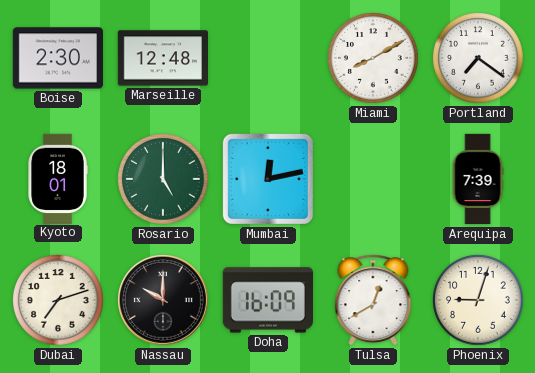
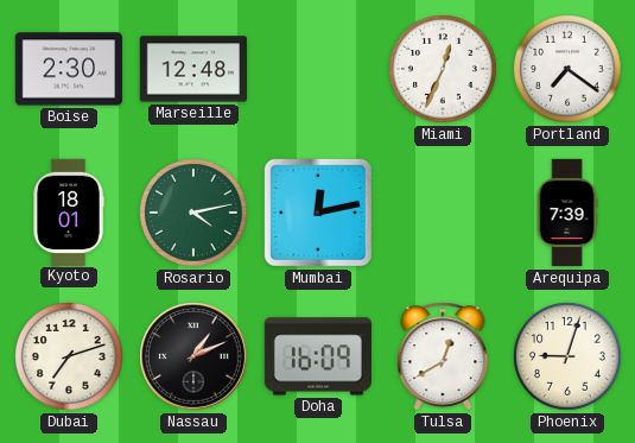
Miami: 8:10 -> 12:34
Rosario: 5:00 -> 4:13
Nassau: 10:00 -> 1:11
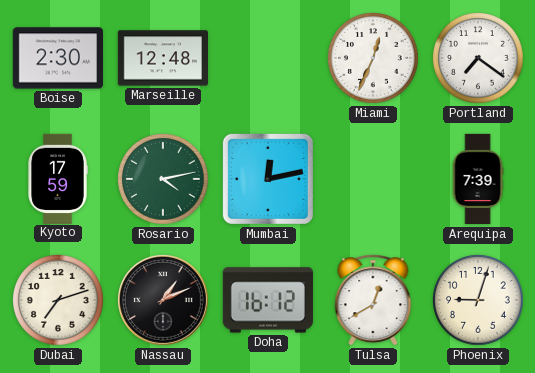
Kyoto: 18:01 -> 17:59
Doha: 16:09 -> 16:12
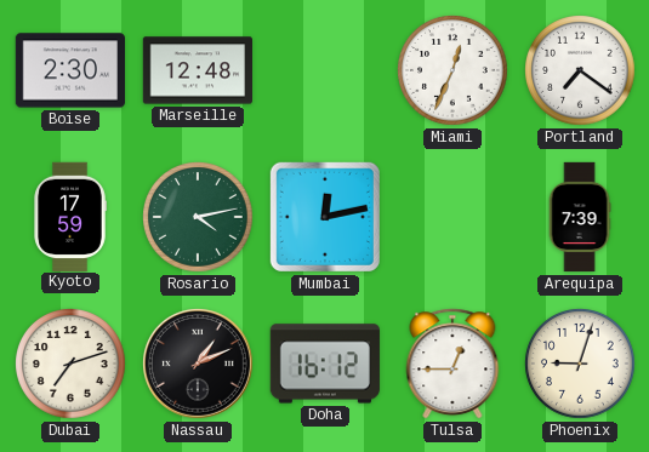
Tulsa: 12:40 -> 12:45
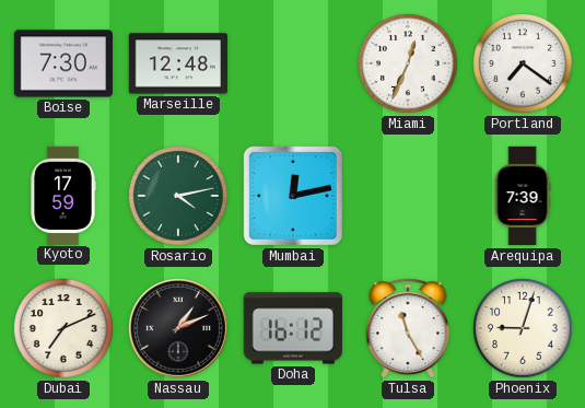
Boise: 2:30 -> 7:30
Dubai: 7:12 -> 7:11
Tulsa: 12:45 -> 11:25
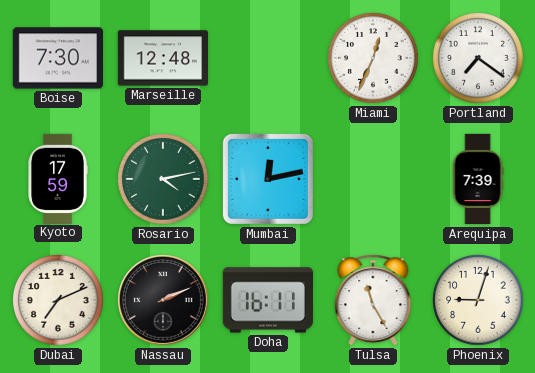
Nassau: 1:11 -> 2:11
Doha: 16:12 -> 16:11
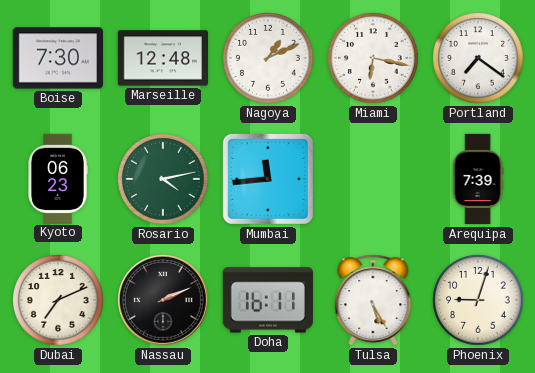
Nagoya: none -> 1:11
Miami: 12:34 -> 6:17
Kyoto: 17:59 -> 06:23
Mumbai: 12:13 -> 11:44
Tulsa: 11:25 -> 5:25
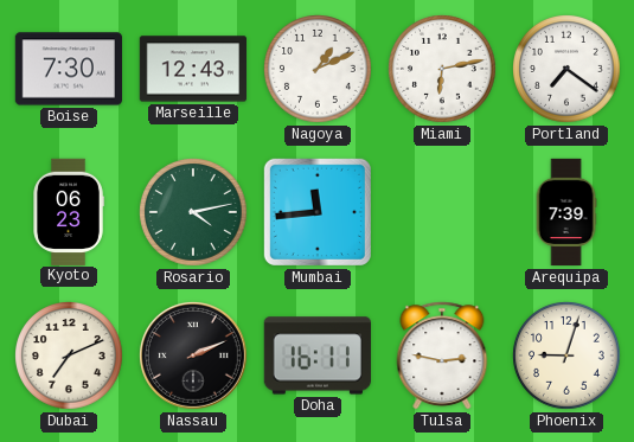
Marseille: 12:48 -> 12:43
Miami: 6:17 -> 6:13
Tulsa: 5:25 -> 2:47
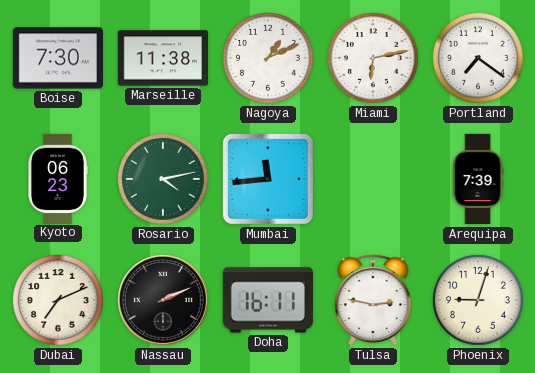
Marseille: 12:43 -> 11:38
